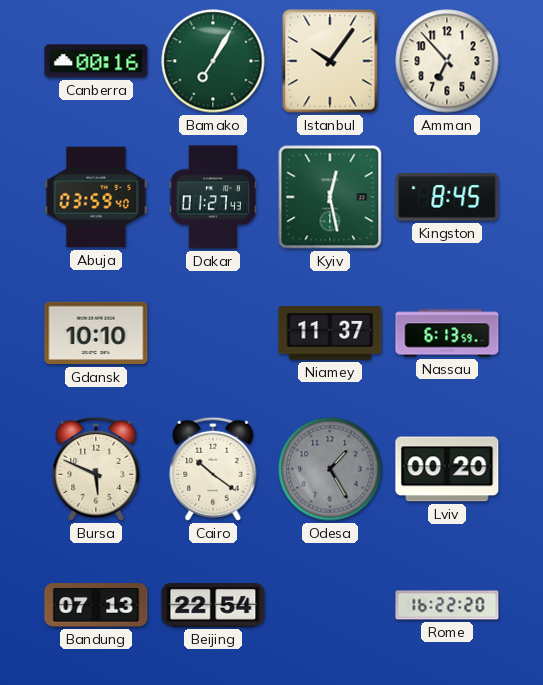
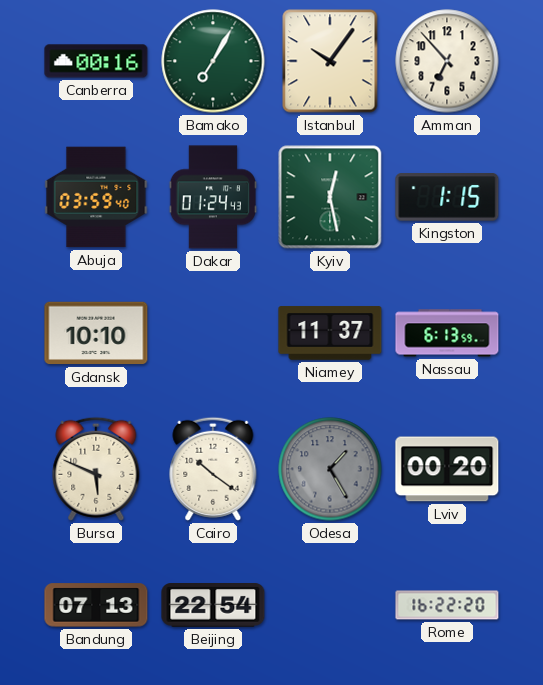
Dakar: 01:27 -> 01:24
Kingston: 8:45 -> 1:15
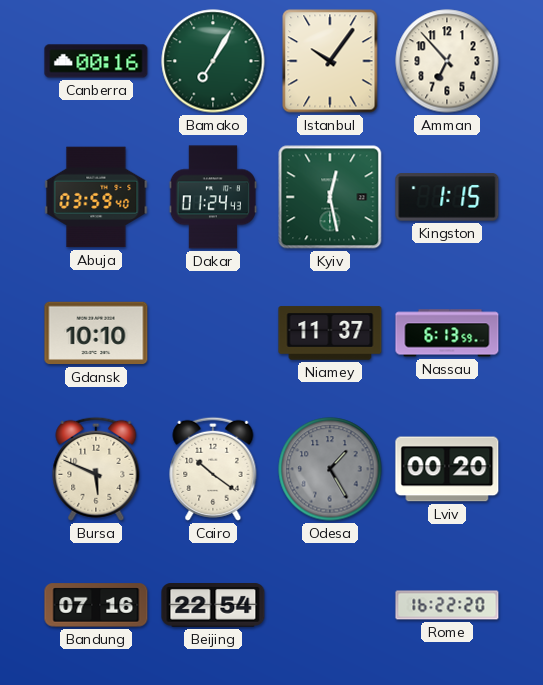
Bandung: 07:13 -> 07:16
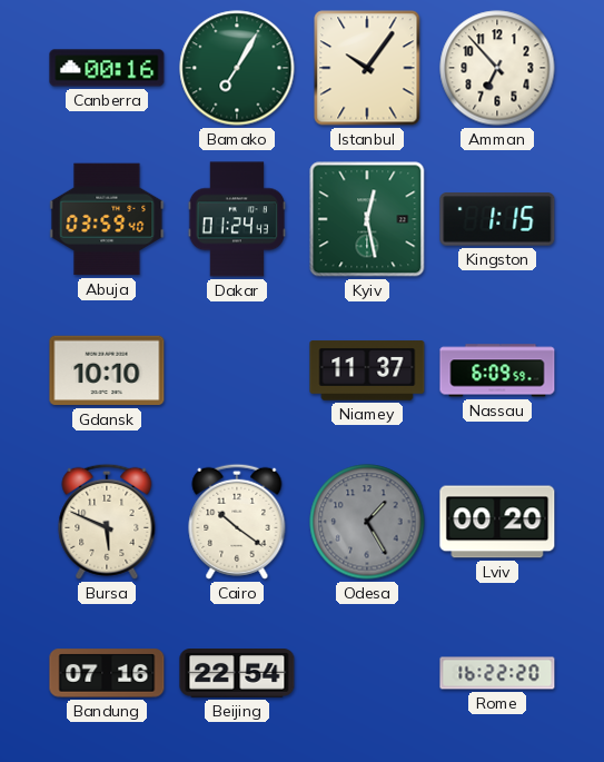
Nassau: 6:13 -> 6:09
